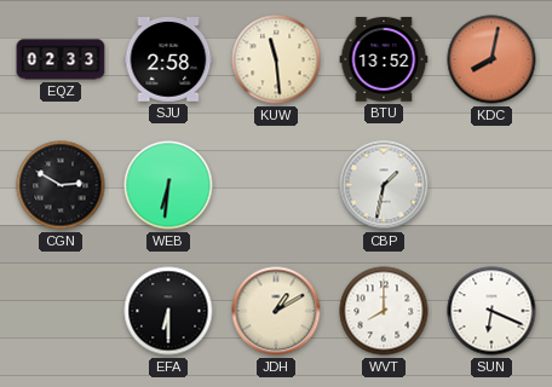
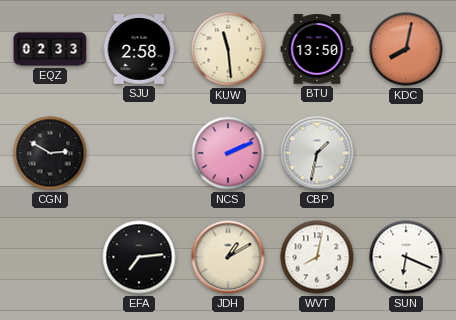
BTU: 13:52 -> 13:50
WEB: 6:31 -> none
NCS: none -> 2:11
EFA: 6:30 -> 7:14
WVT: 8:00 -> 8:02
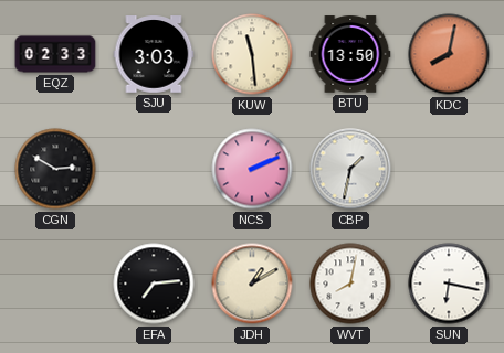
SJU: 2:58 -> 3:03
SUN: 6:19 -> 6:17
